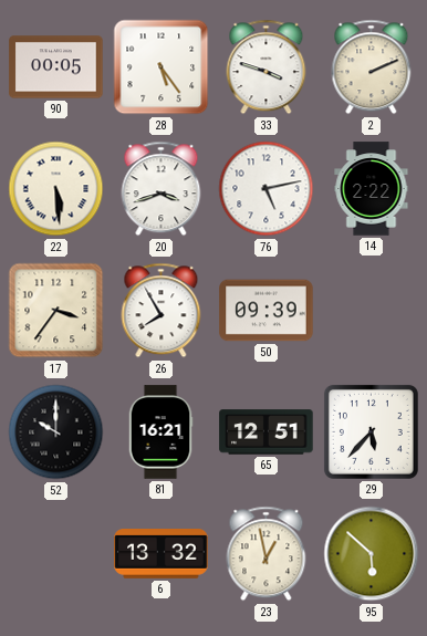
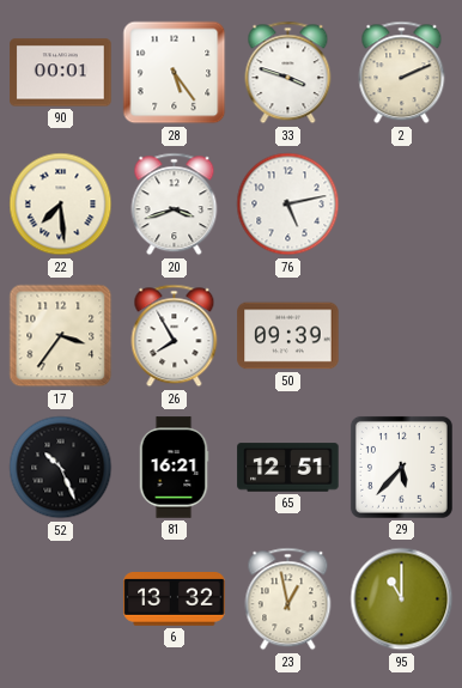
90: 00:05 -> 00:01
22: 5:29 -> 7:29
14: 2:22 -> none
52: 10:00 -> 10:26
95: 5:52 -> 11:00
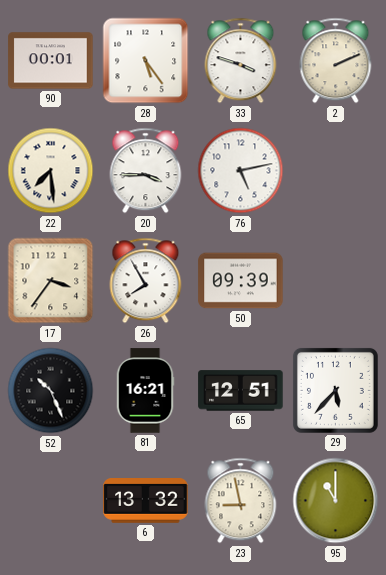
20: 3:42 -> 3:45
23: 12:58 -> 8:58
